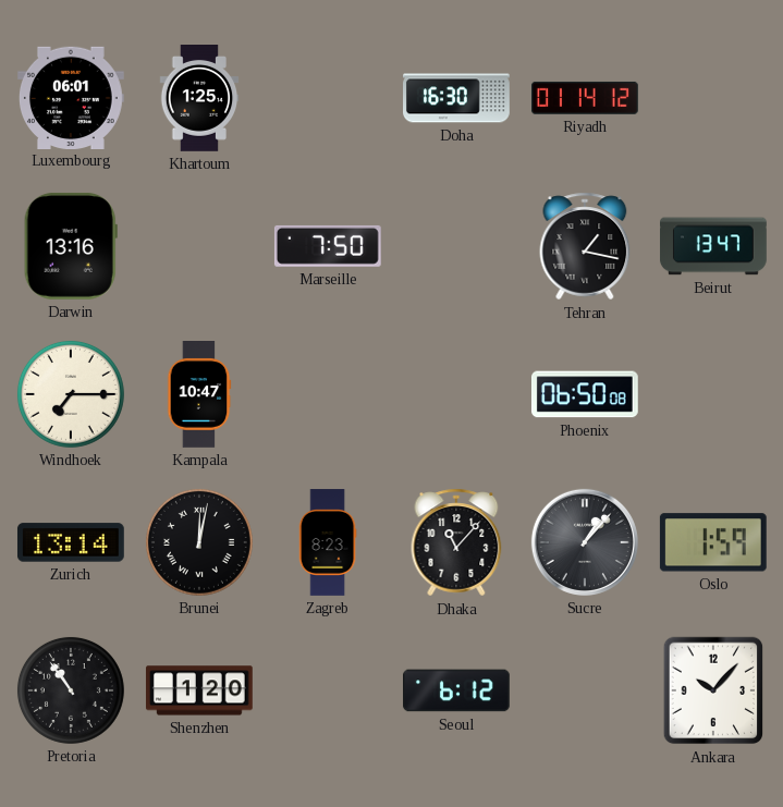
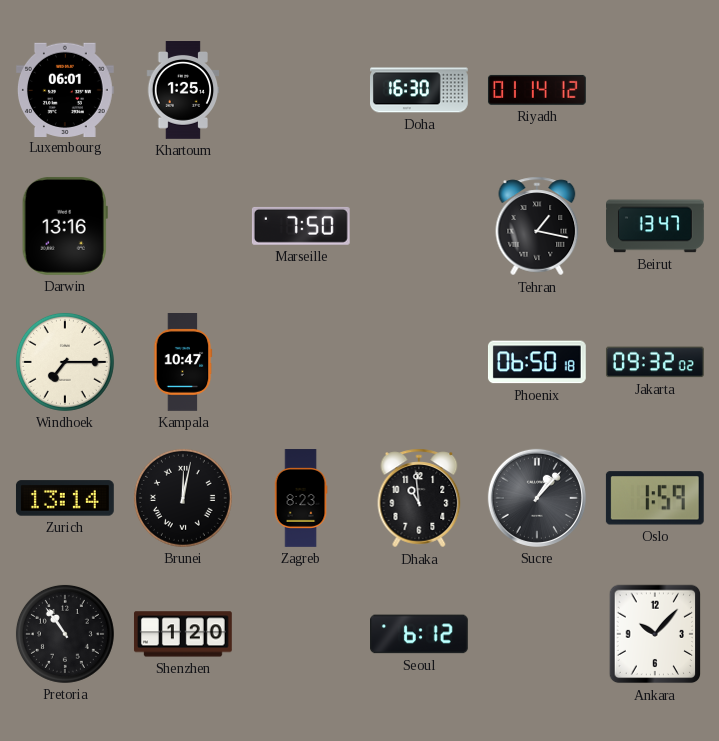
Phoenix: 06:50:08 -> 06:50:18
Jakarta: none -> 09:32
Dhaka: 11:07 -> 10:59
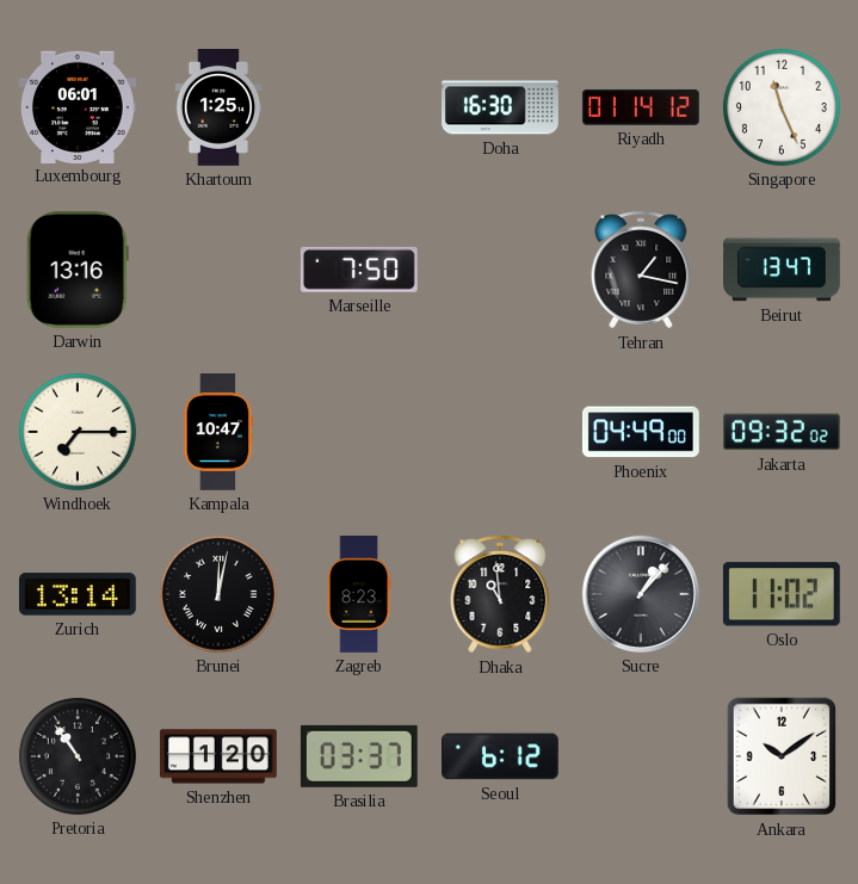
Singapore: none -> 11:26
Phoenix: 06:50 -> 04:49
Oslo: 1:59 -> 11:02
Brasilia: none -> 03:37
Ankara: 10:07 -> 10:09
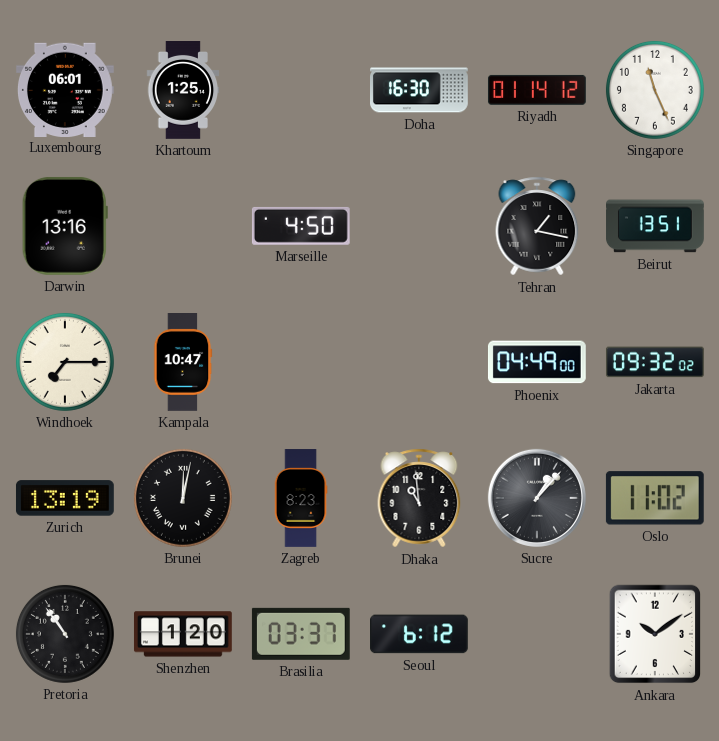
Marseille: 7:50 -> 4:50
Beirut: 13:47 -> 13:51
Zurich: 13:14 -> 13:19
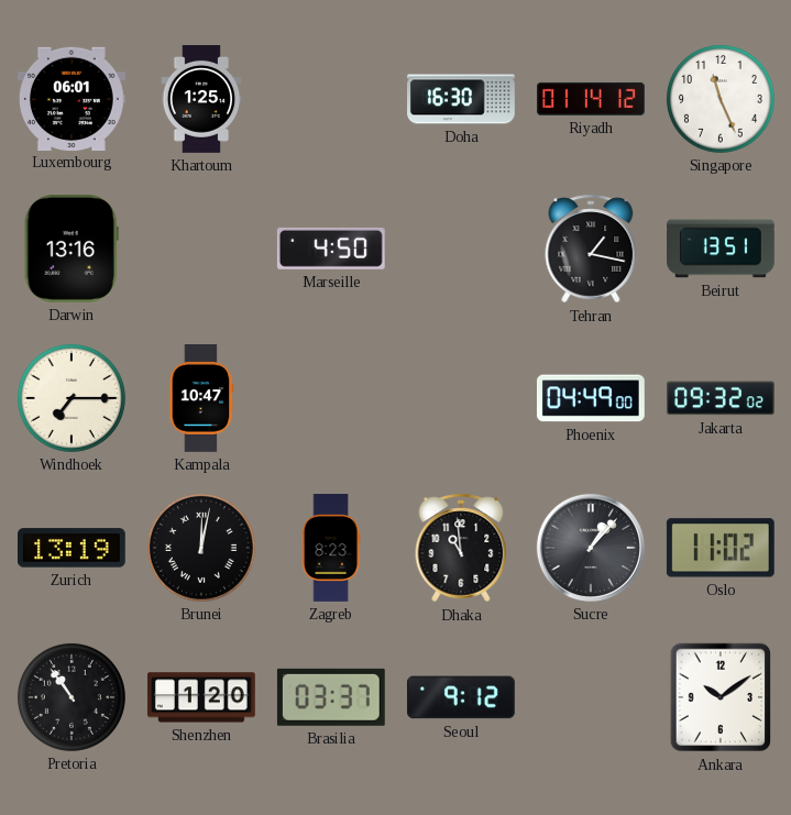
Seoul: 6:12 -> 9:12
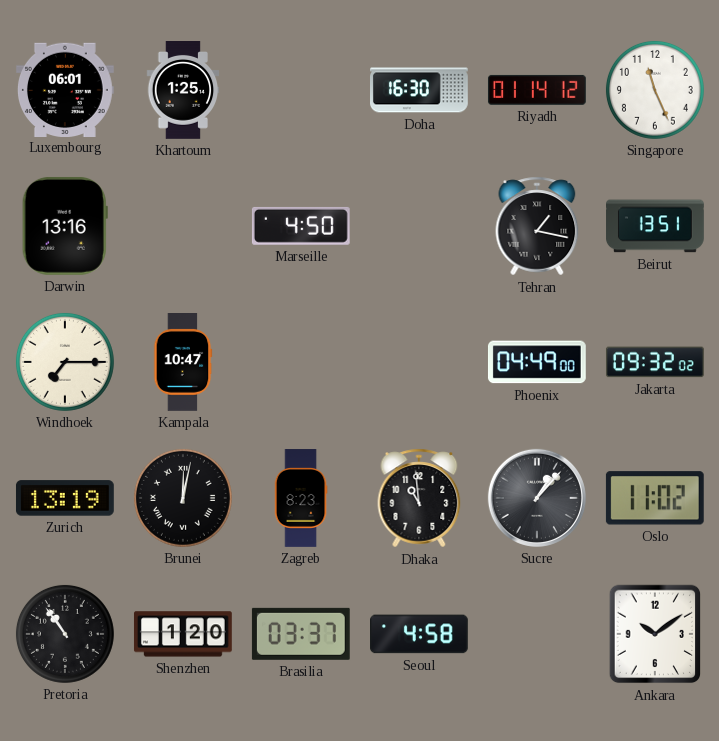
Seoul: 9:12 -> 4:58
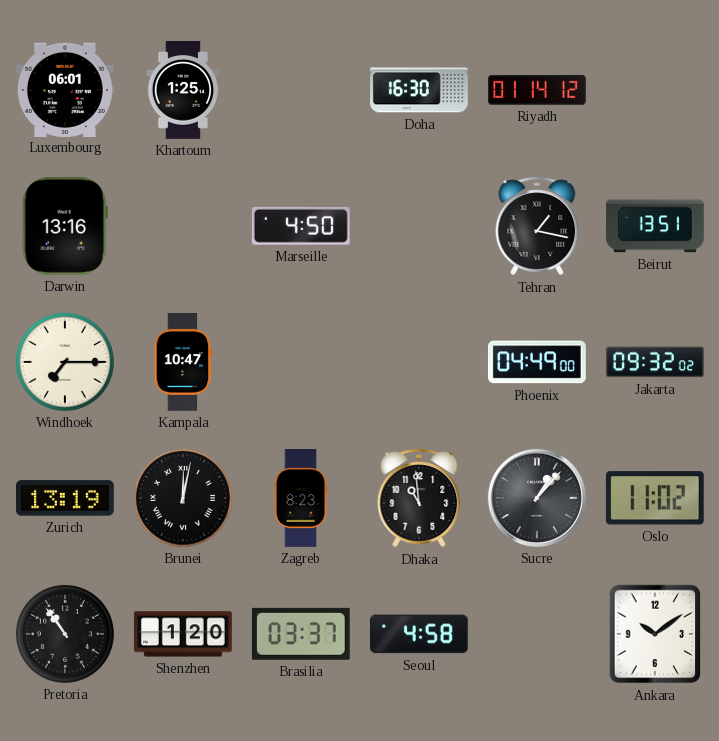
Singapore: 11:26 -> none
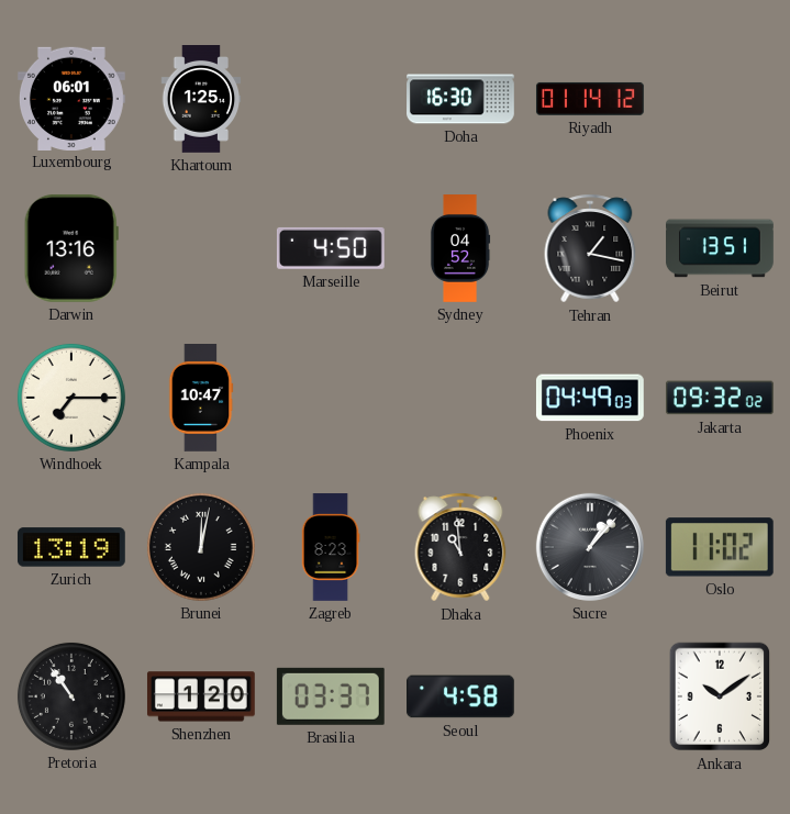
Sydney: none -> 04:52
Phoenix: 04:49:00 -> 04:49:03
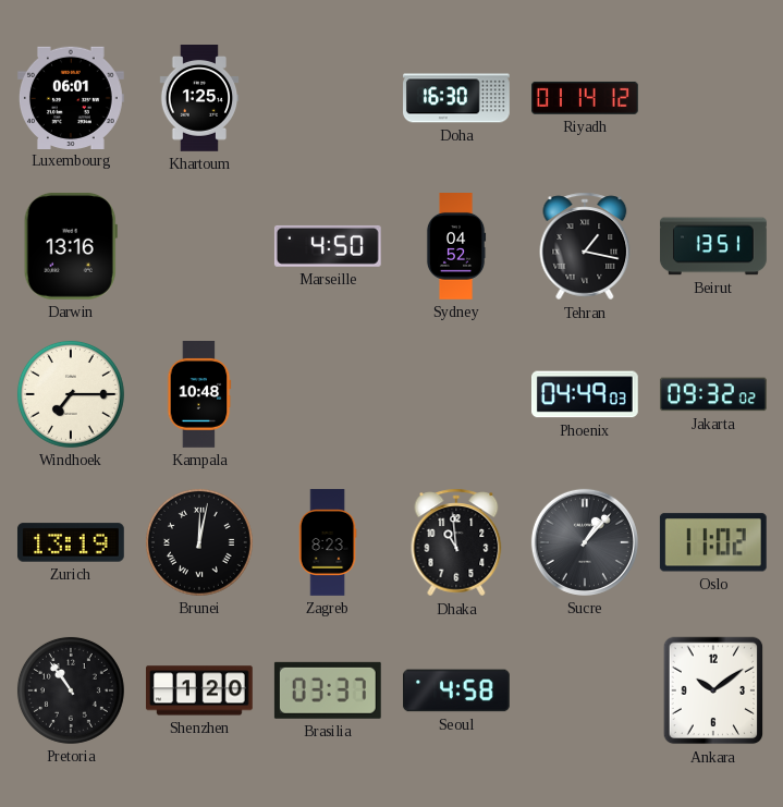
Kampala: 10:47 -> 10:48
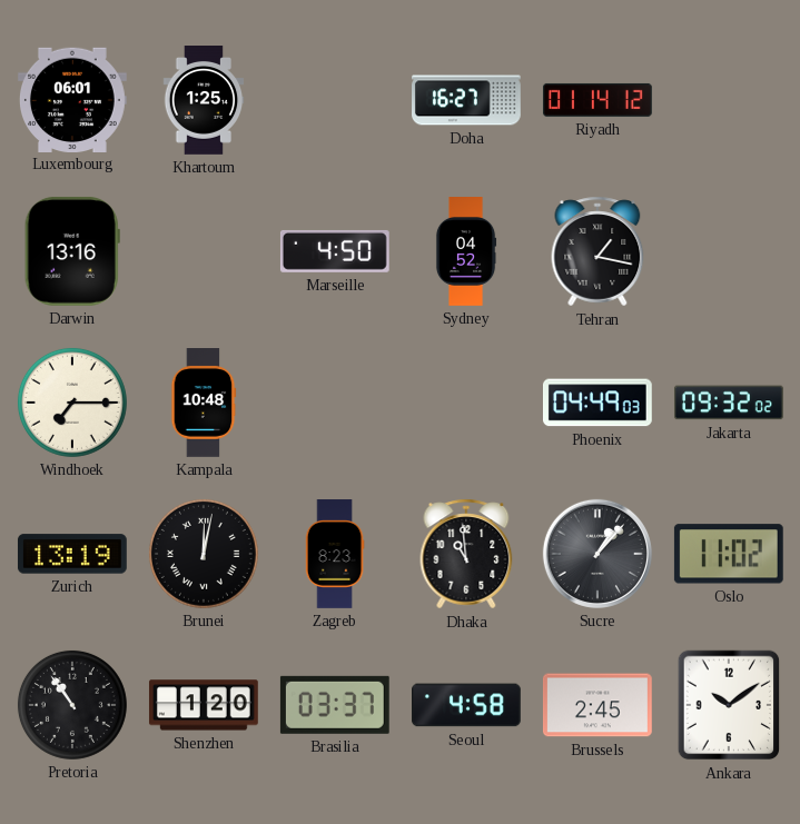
Doha: 16:30 -> 16:27
Beirut: 13:51 -> none
Brussels: none -> 2:45
